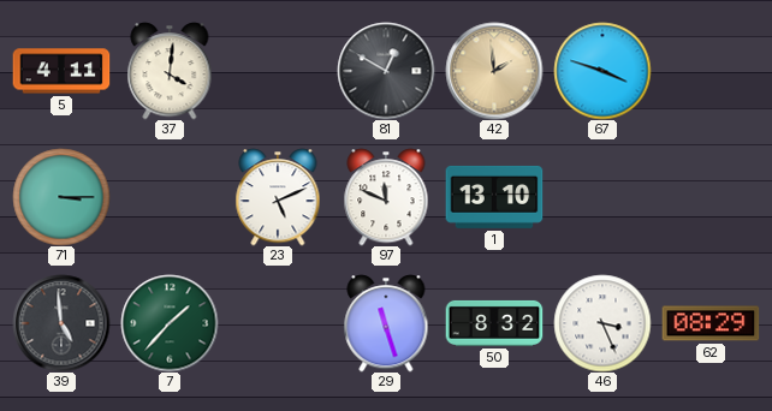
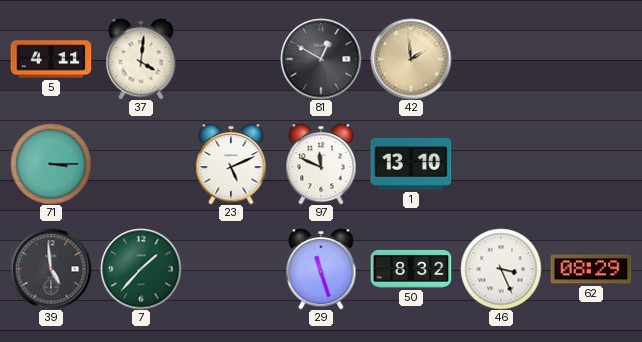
67: 3:48 -> none
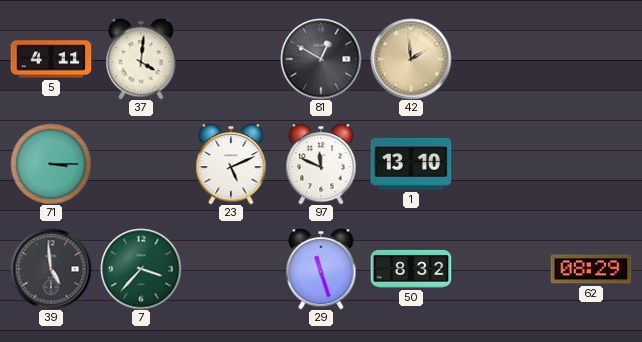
7: 1:37 -> 3:37
46: 3:26 -> none
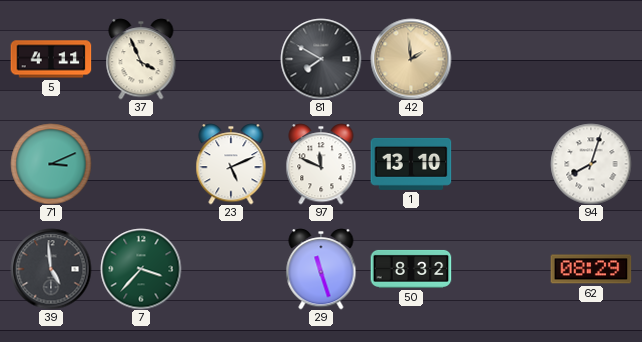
37: 4:01 -> 3:56
81: 12:50 -> 7:50
71: 3:15 -> 3:11
94: none -> 8:03
